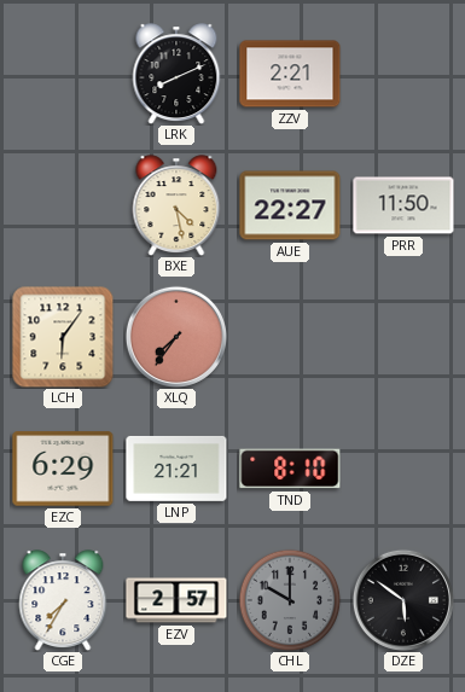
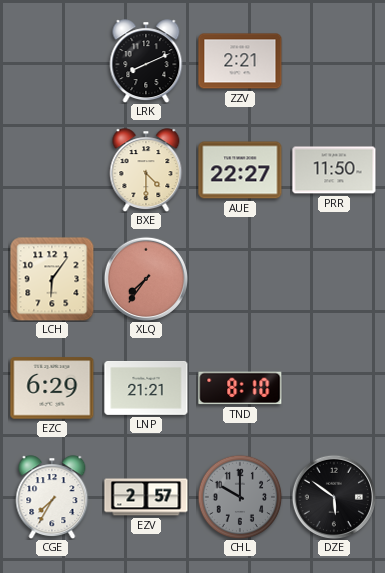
BXE: 4:28 -> 4:30
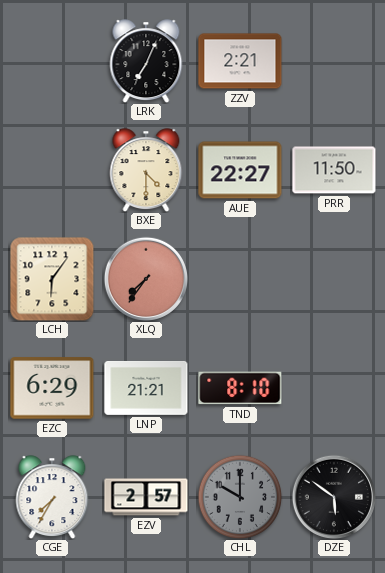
LRK: 8:11 -> 7:04
